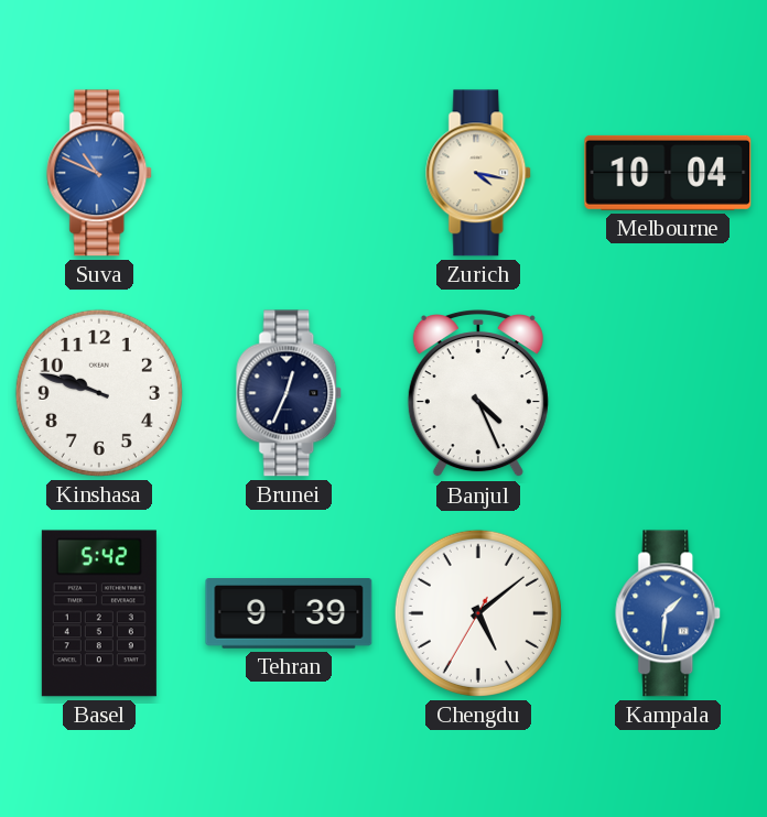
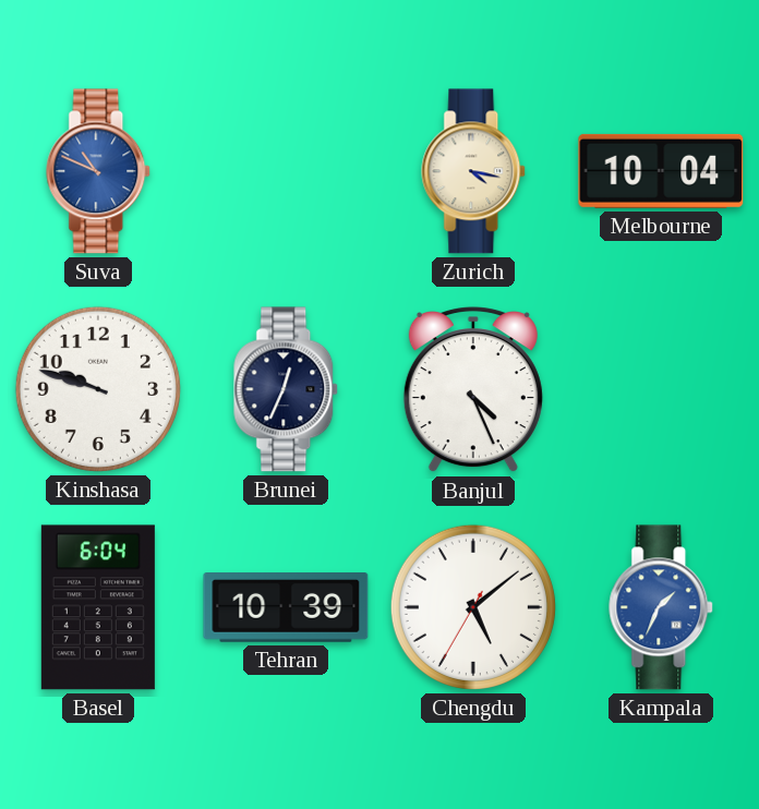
Basel: 5:42 -> 6:04
Tehran: 9:39 -> 10:39
Kampala: 1:31 -> 1:34
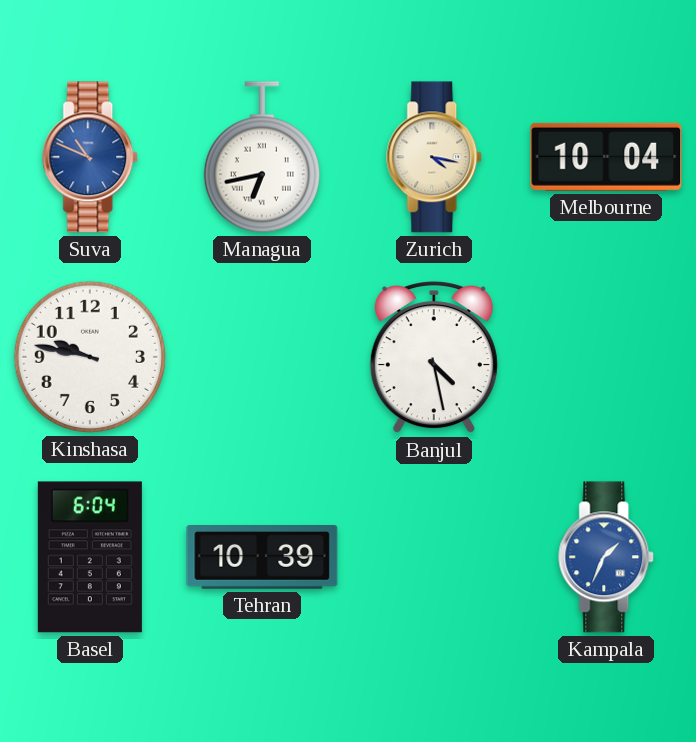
Managua: none -> 6:43
Kinshasa: 9:48 -> 9:47
Brunei: 12:34 -> none
Banjul: 4:26 -> 4:28
Chengdu: 5:08 -> none
